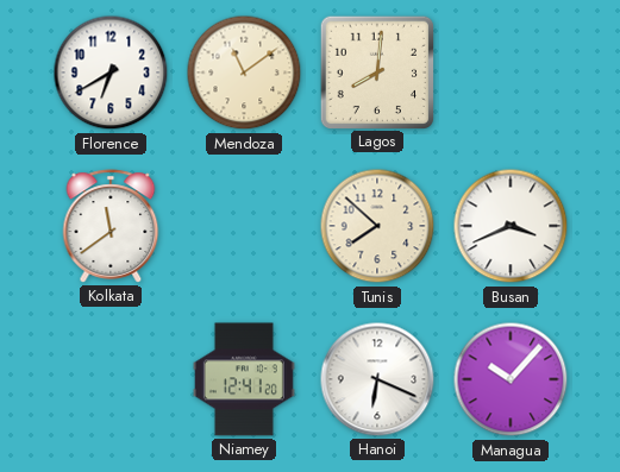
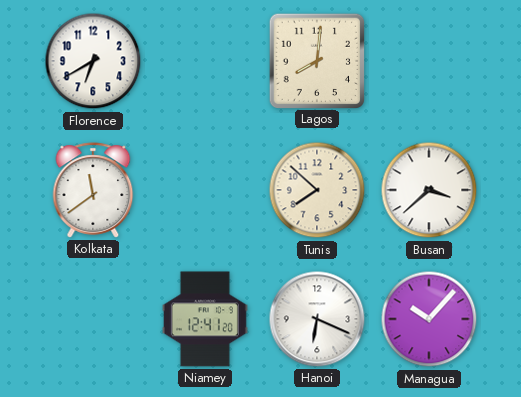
Mendoza: 11:09 -> none
Busan: 3:41 -> 3:38
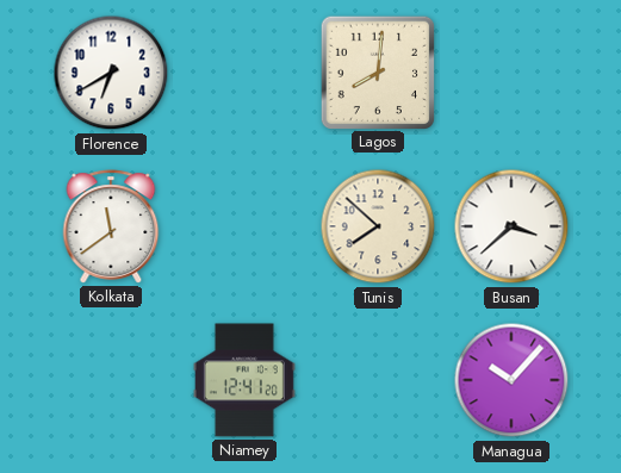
Hanoi: 6:19 -> none
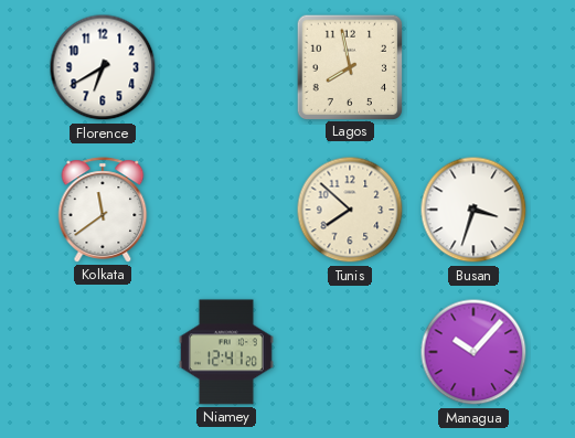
Lagos: 8:01 -> 7:58
Busan: 3:38 -> 3:33
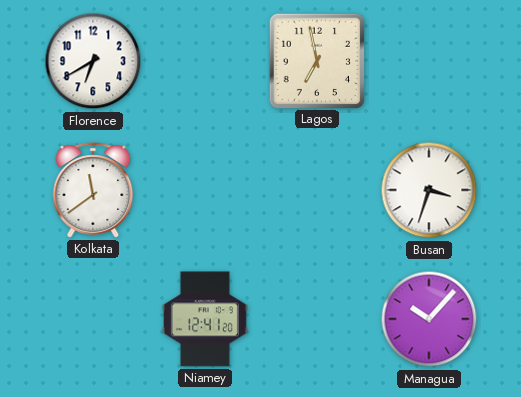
Lagos: 7:58 -> 6:58
Tunis: 7:52 -> none
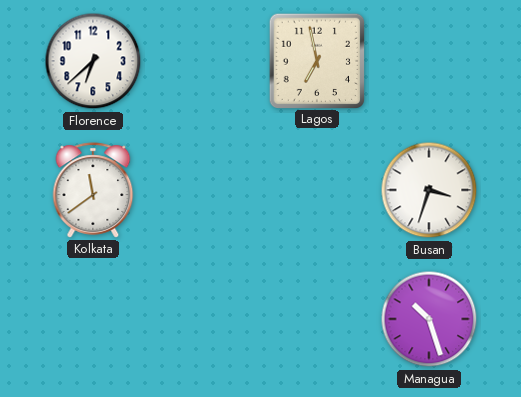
Florence: 6:40 -> 6:38
Niamey: 12:41 -> none
Managua: 10:07 -> 10:27
